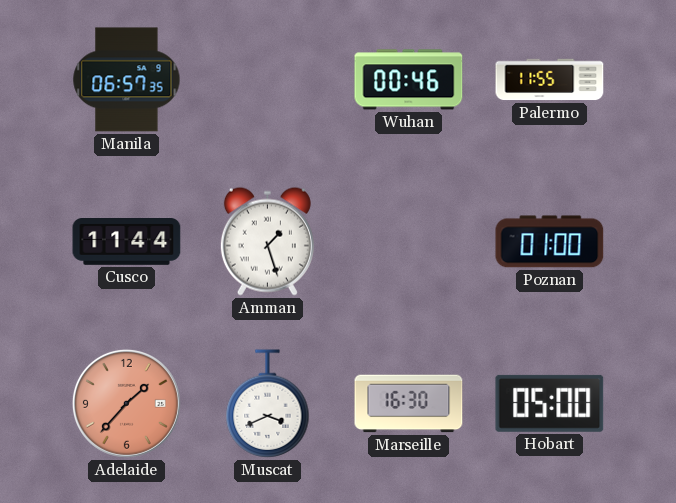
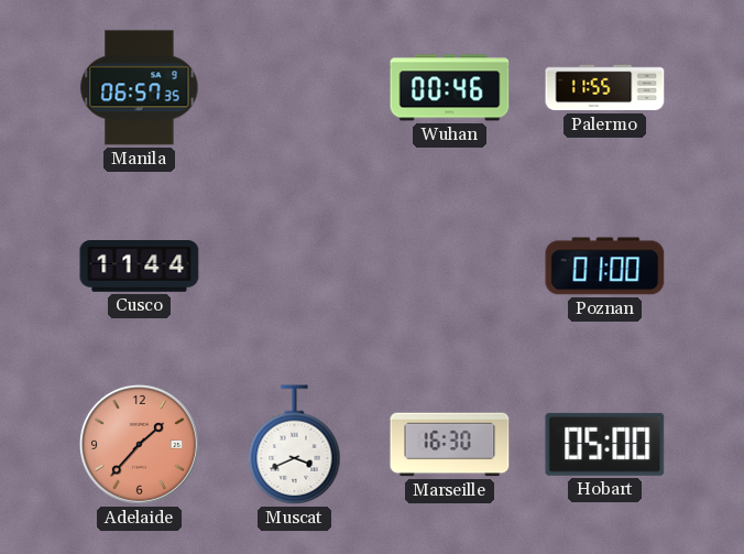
Amman: 1:27 -> none
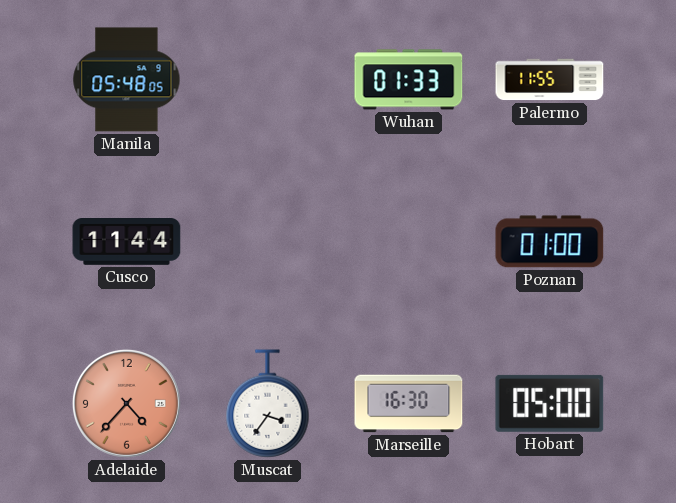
Manila: 06:57 -> 05:48
Wuhan: 00:46 -> 01:33
Adelaide: 1:37 -> 4:37
Muscat: 3:41 -> 3:36
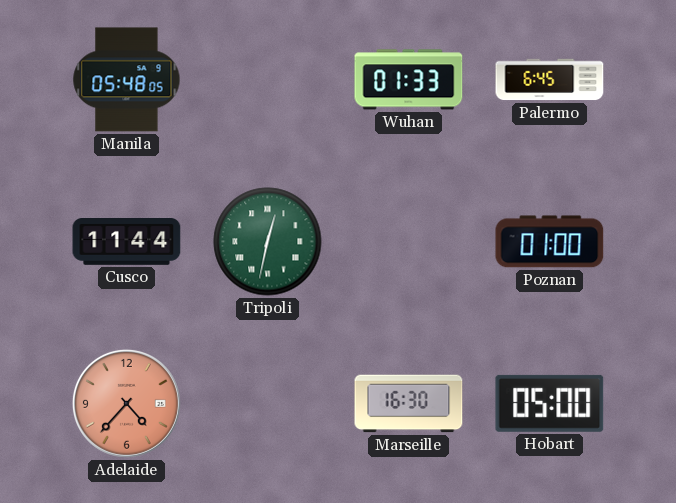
Palermo: 11:55 -> 6:45
Tripoli: none -> 12:32
Muscat: 3:36 -> none
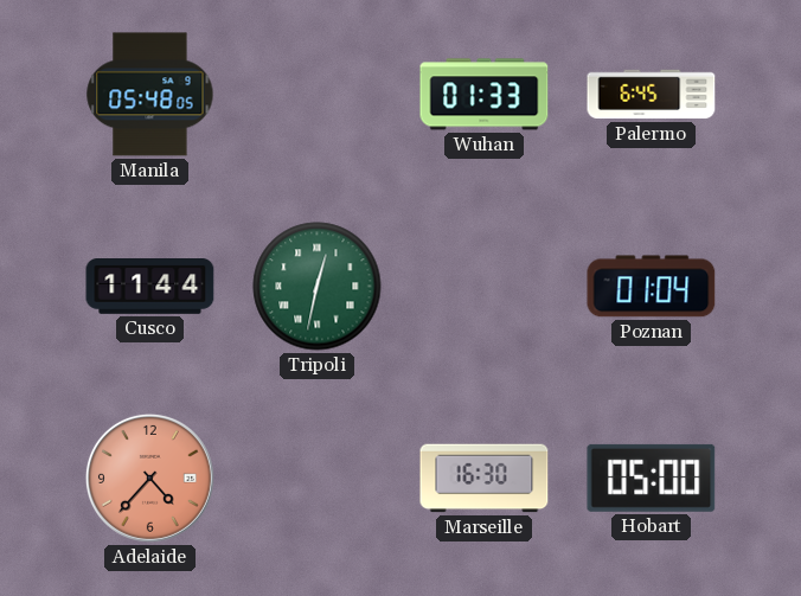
Poznan: 01:00 -> 01:04
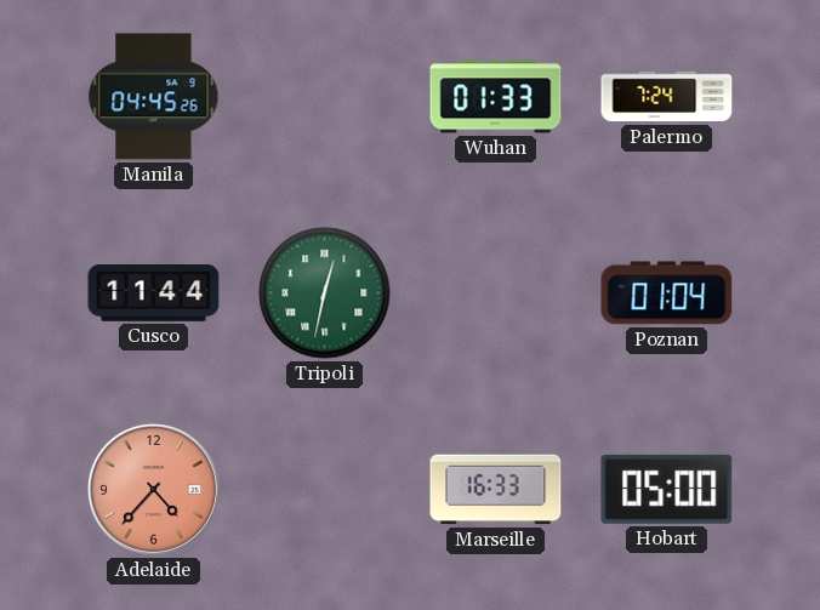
Manila: 05:48 -> 04:45
Palermo: 6:45 -> 7:24
Marseille: 16:30 -> 16:33
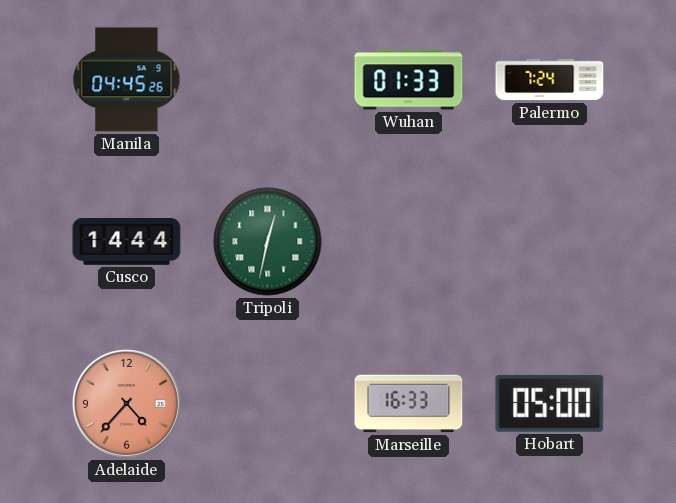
Cusco: 11:44 -> 14:44
Poznan: 01:04 -> none
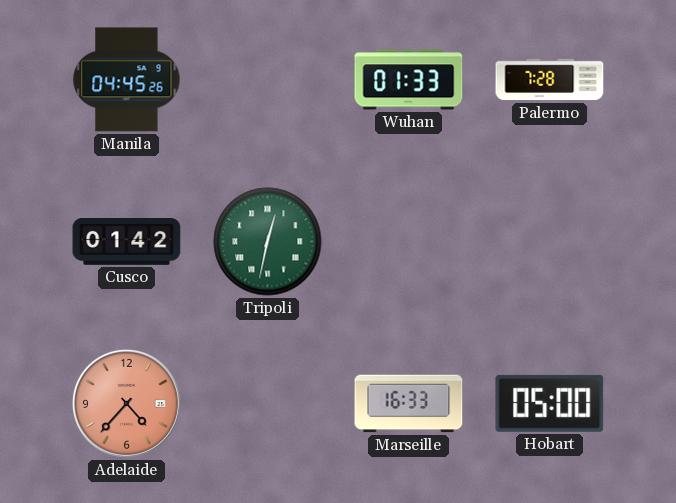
Palermo: 7:24 -> 7:28
Cusco: 14:44 -> 01:42
